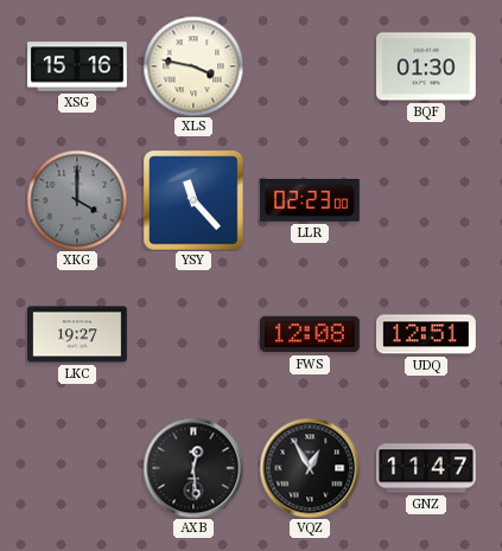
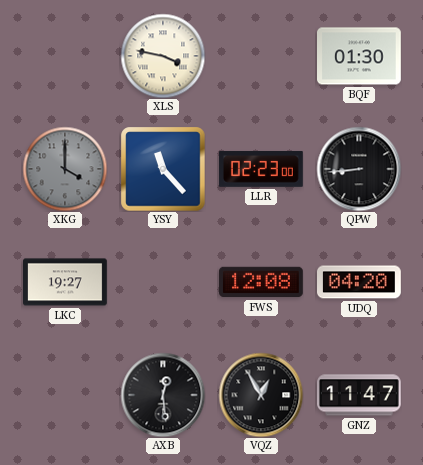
XSG: 15:16 -> none
QPW: none -> 8:44
UDQ: 12:51 -> 04:20
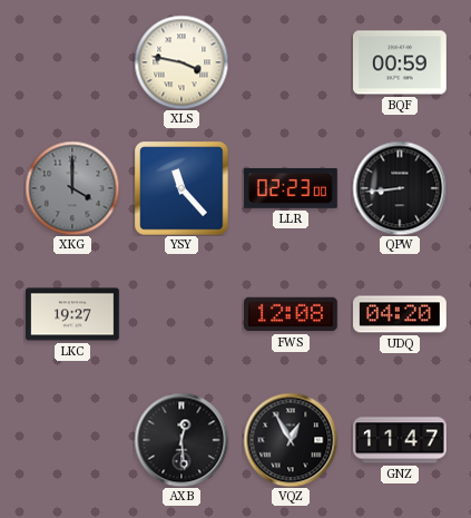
BQF: 01:30 -> 00:59
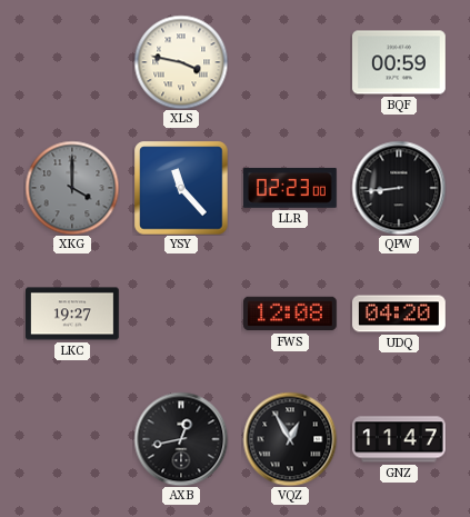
AXB: 12:29 -> 12:43
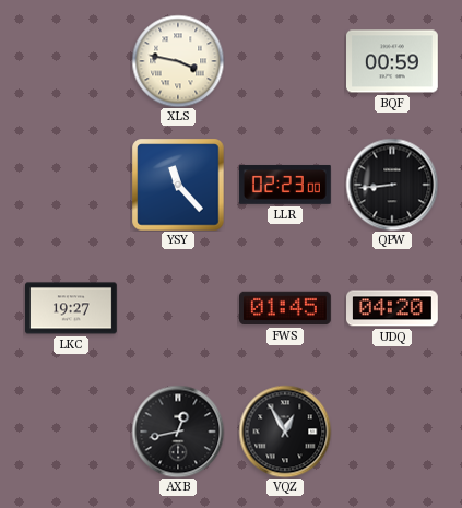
XKG: 4:00 -> none
FWS: 12:08 -> 01:45
GNZ: 11:47 -> none
